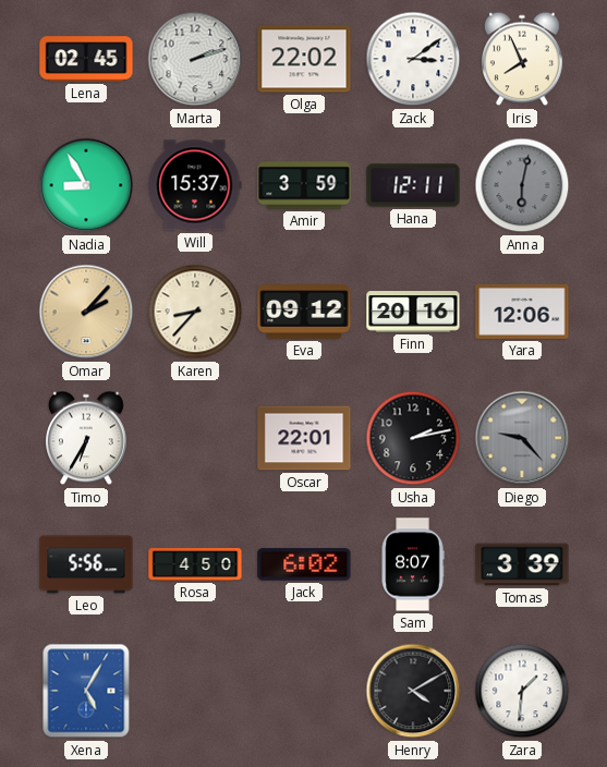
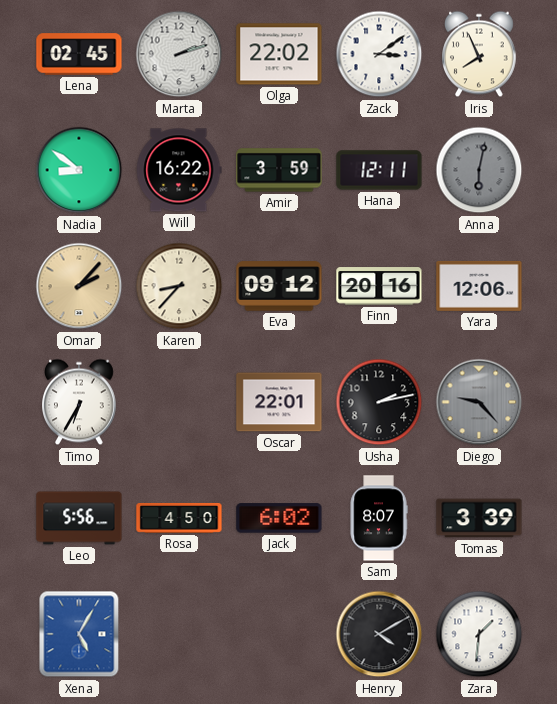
Nadia: 8:55 -> 8:51
Will: 15:37 -> 16:22
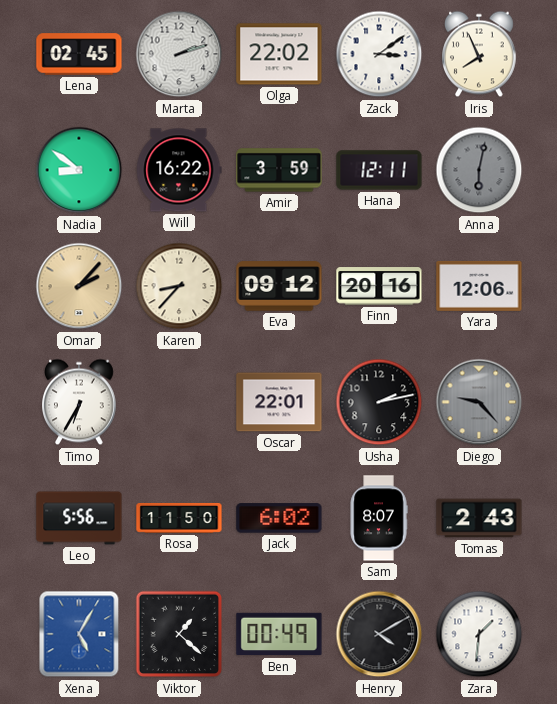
Rosa: 4:50 -> 11:50
Tomas: 3:39 -> 2:43
Viktor: none -> 1:22
Ben: none -> 00:49
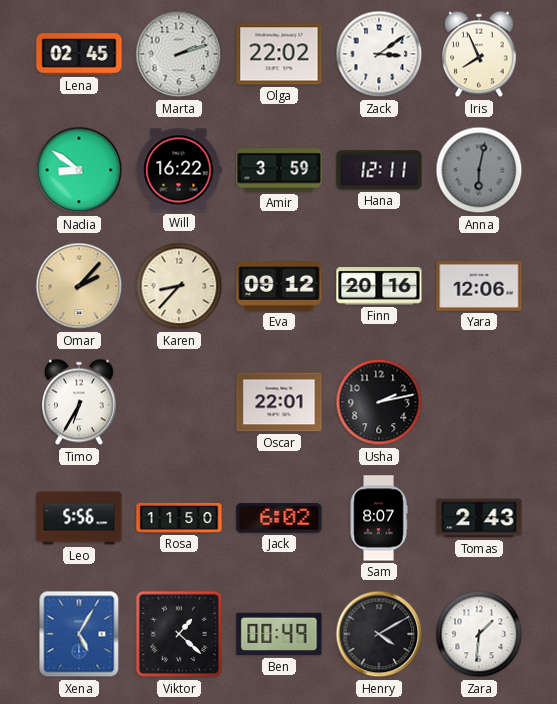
Diego: 9:23 -> none
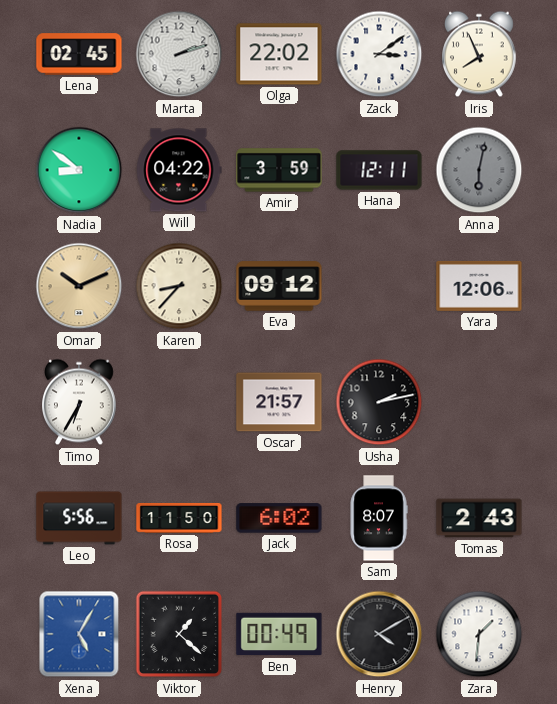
Will: 16:22 -> 04:22
Omar: 2:07 -> 10:11
Finn: 20:16 -> none
Oscar: 22:01 -> 21:57
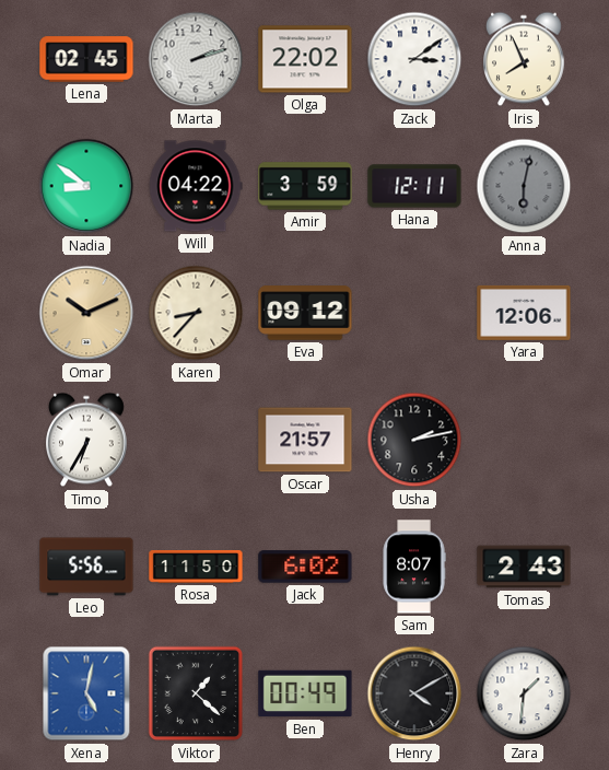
Xena: 5:05 -> 5:02
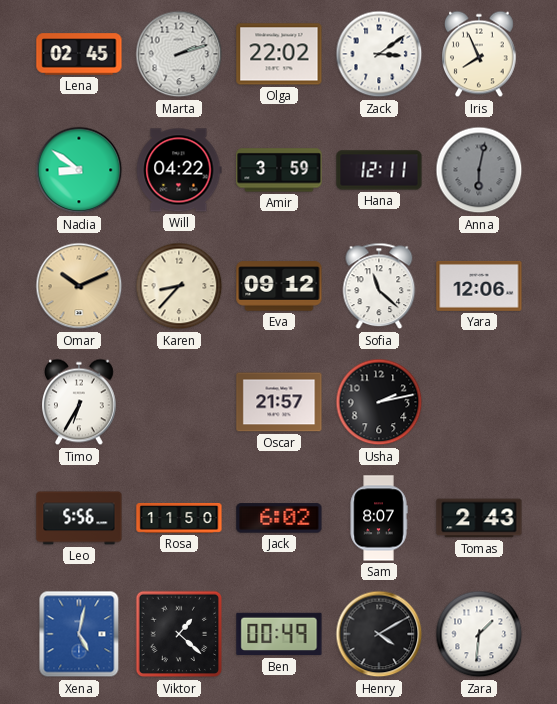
Sofia: none -> 11:22
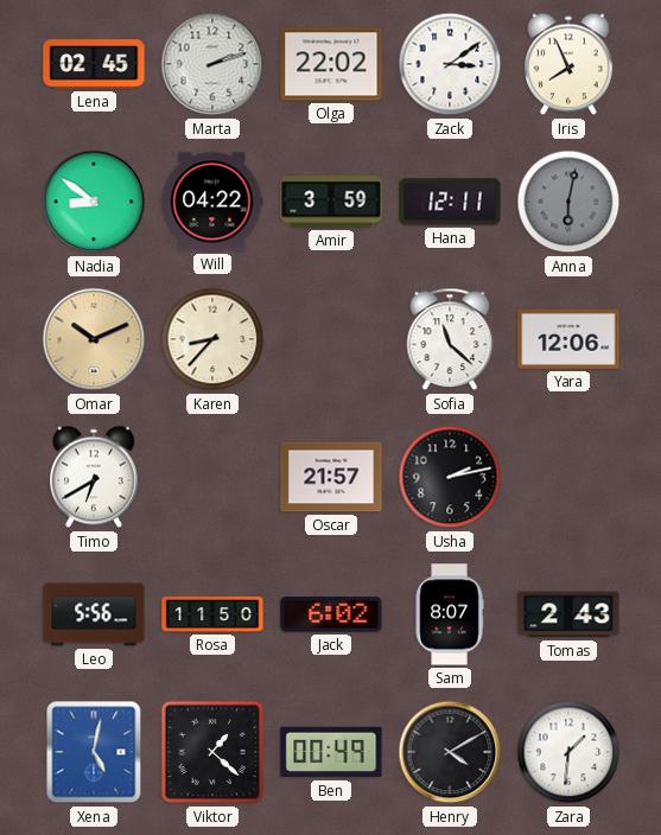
Eva: 09:12 -> none
Timo: 6:35 -> 6:40
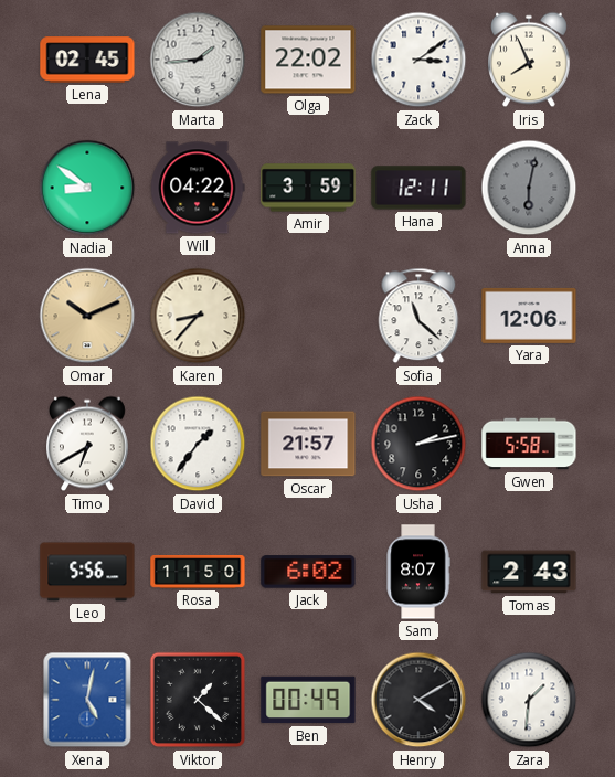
Marta: 2:12 -> 1:44
David: none -> 1:36
Gwen: none -> 5:58
